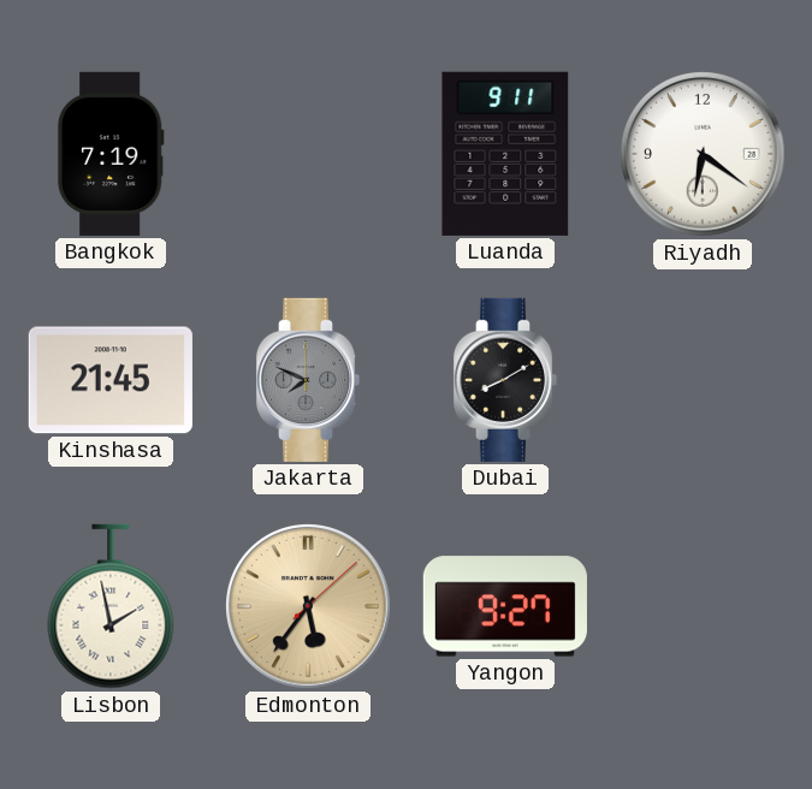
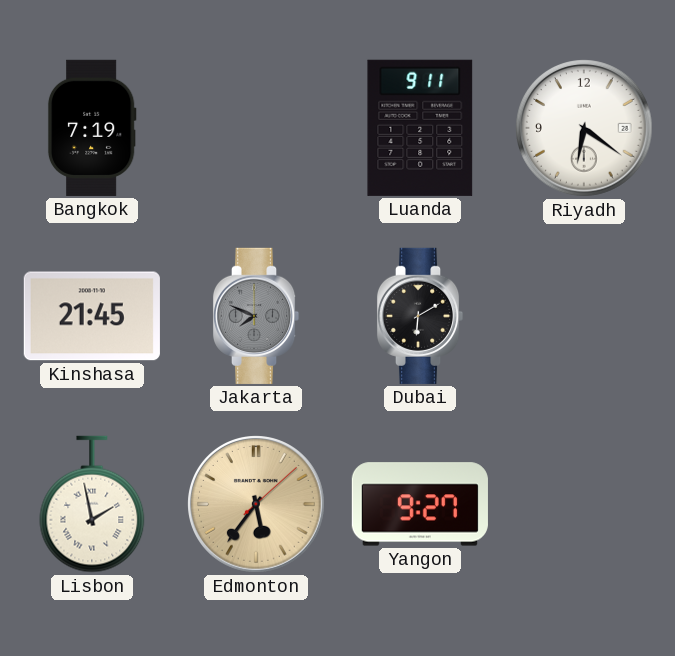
Dubai: 8:10 -> 6:10
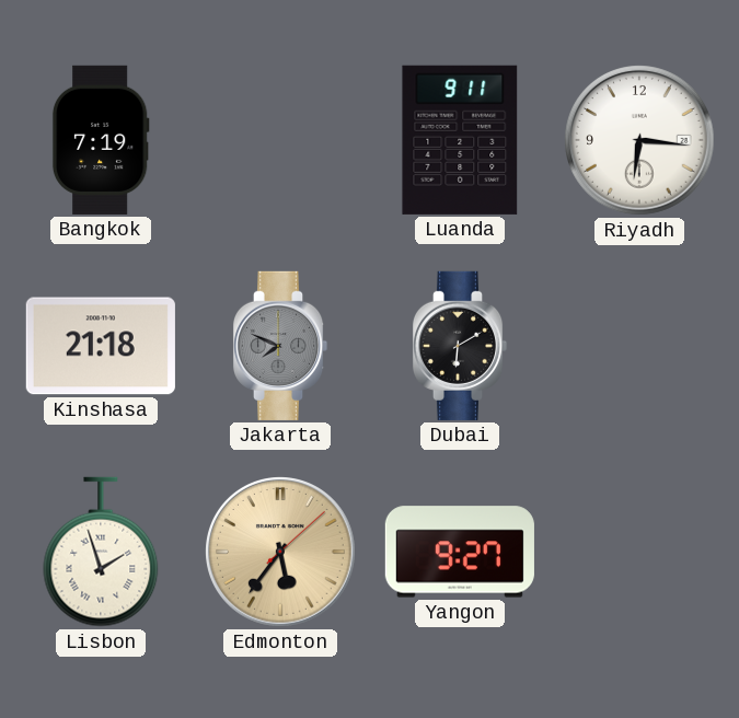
Riyadh: 6:21 -> 6:16
Kinshasa: 21:45 -> 21:18
Lisbon: 1:58 -> 1:57
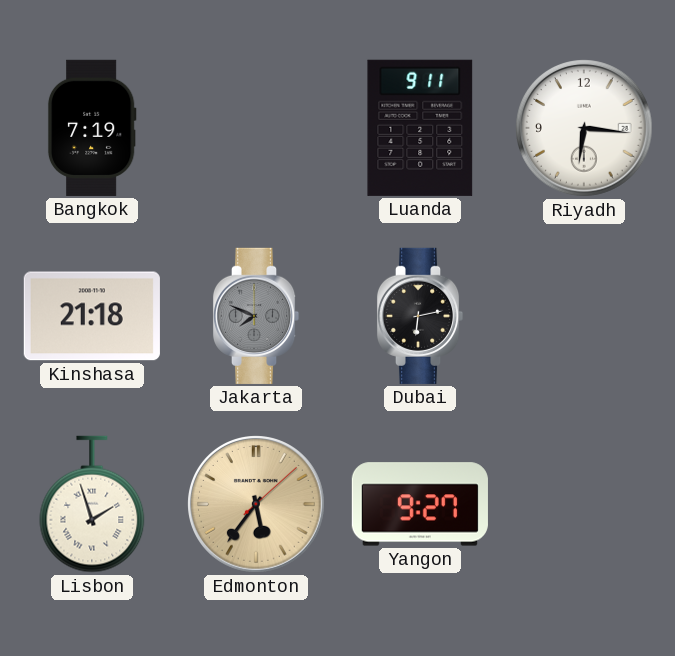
Dubai: 6:10 -> 6:13
